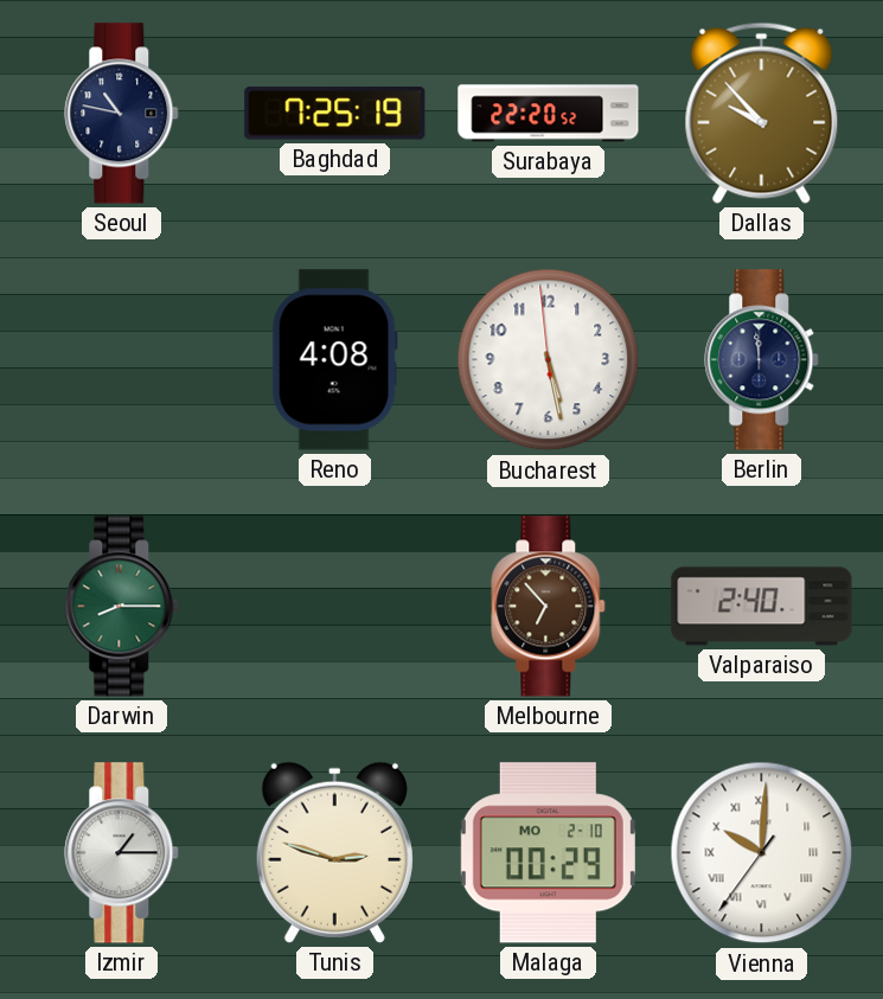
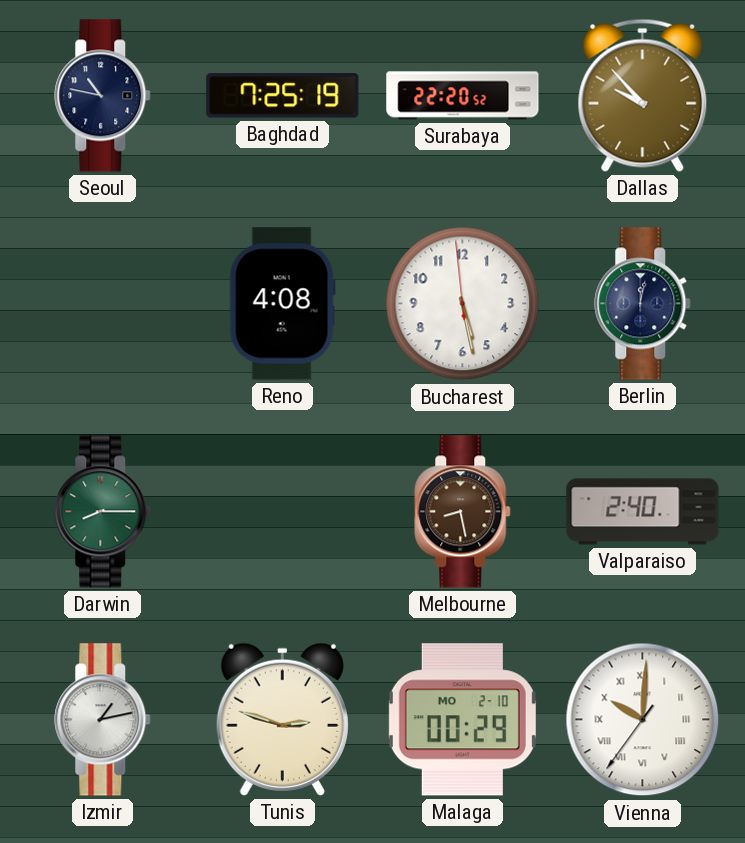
Berlin: 11:59 -> 12:02
Melbourne: 6:53 -> 8:28
Izmir: 1:15 -> 1:13
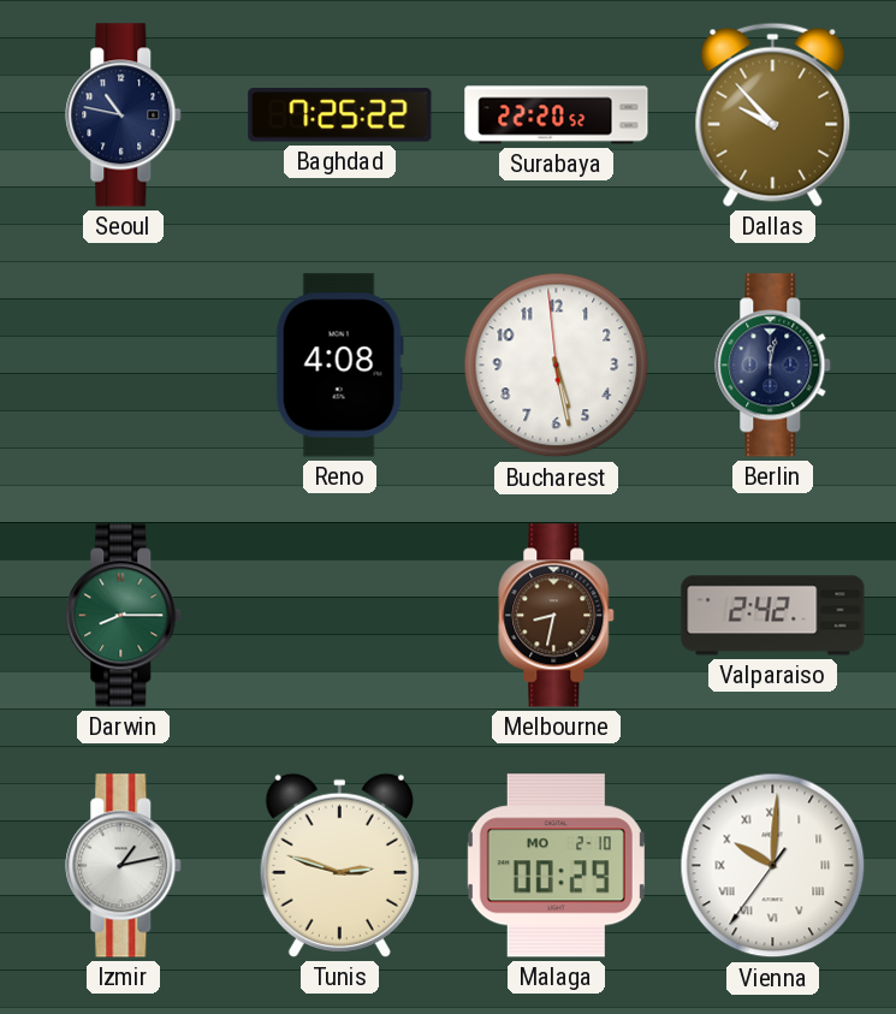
Baghdad: 7:25:19 -> 7:25:22
Melbourne: 8:28 -> 8:32
Valparaiso: 2:40 -> 2:42
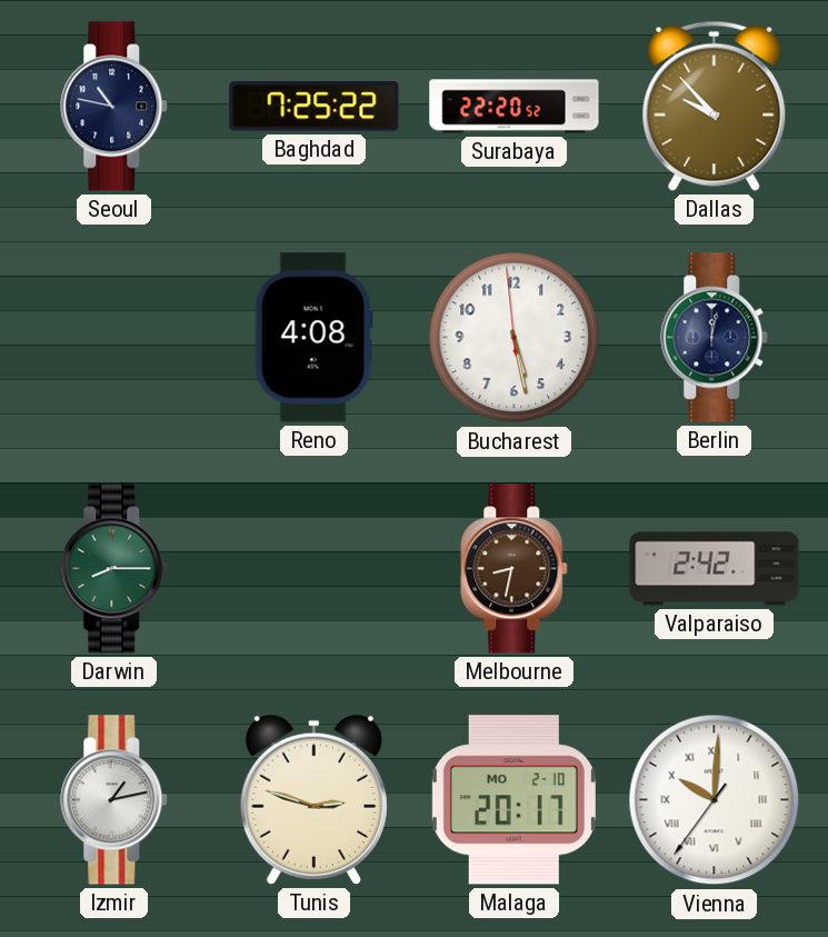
Malaga: 00:29 -> 20:17
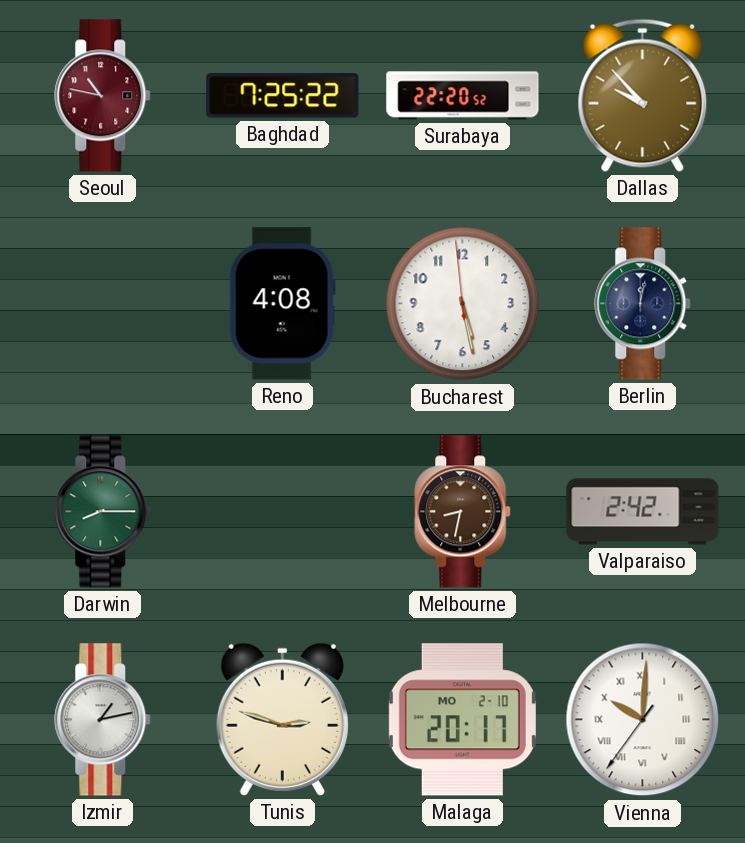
Seoul dial: navy -> burgundy
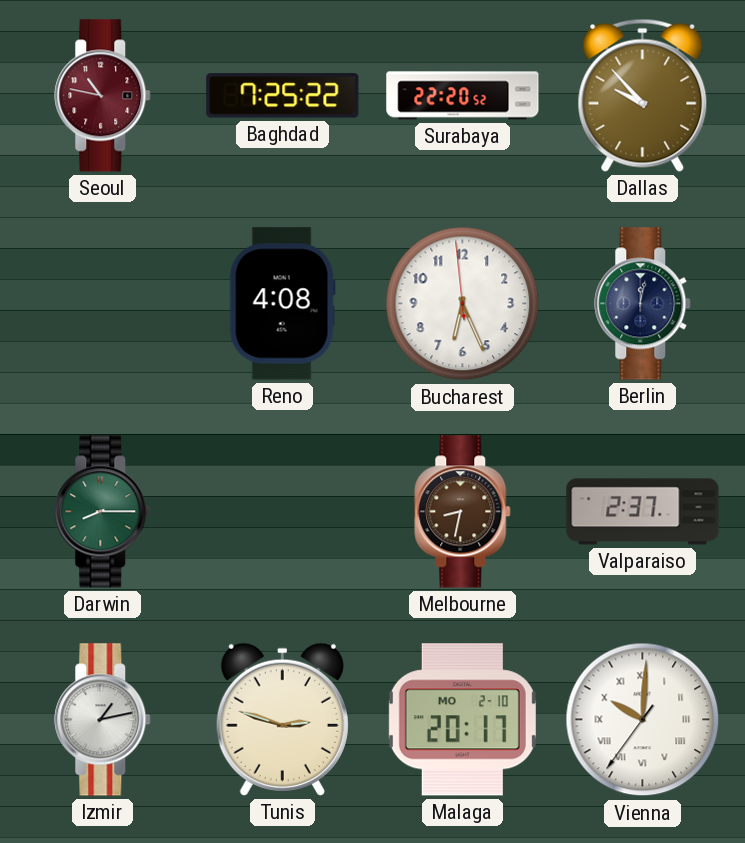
Bucharest: 5:27 -> 6:25
Valparaiso: 2:42 -> 2:37
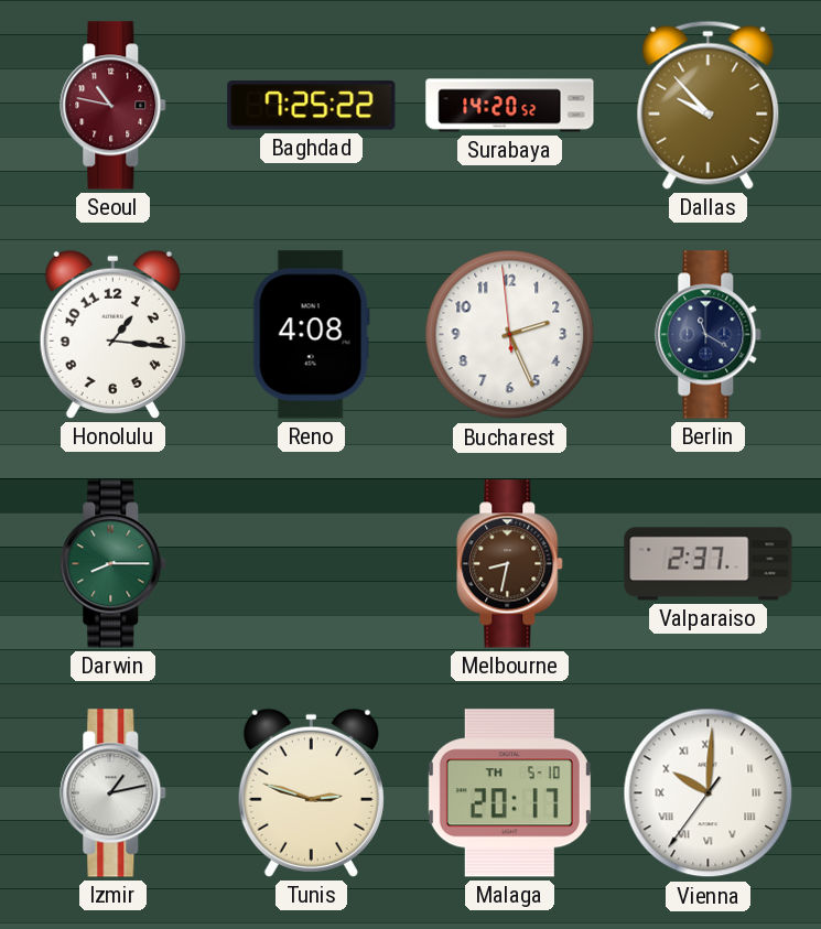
Surabaya: 22:20 -> 14:20
Honolulu: none -> 1:16
Bucharest: 6:25 -> 2:25
Berlin: 12:02 -> 11:20
Malaga date: MO 2-10 -> TH 5-10
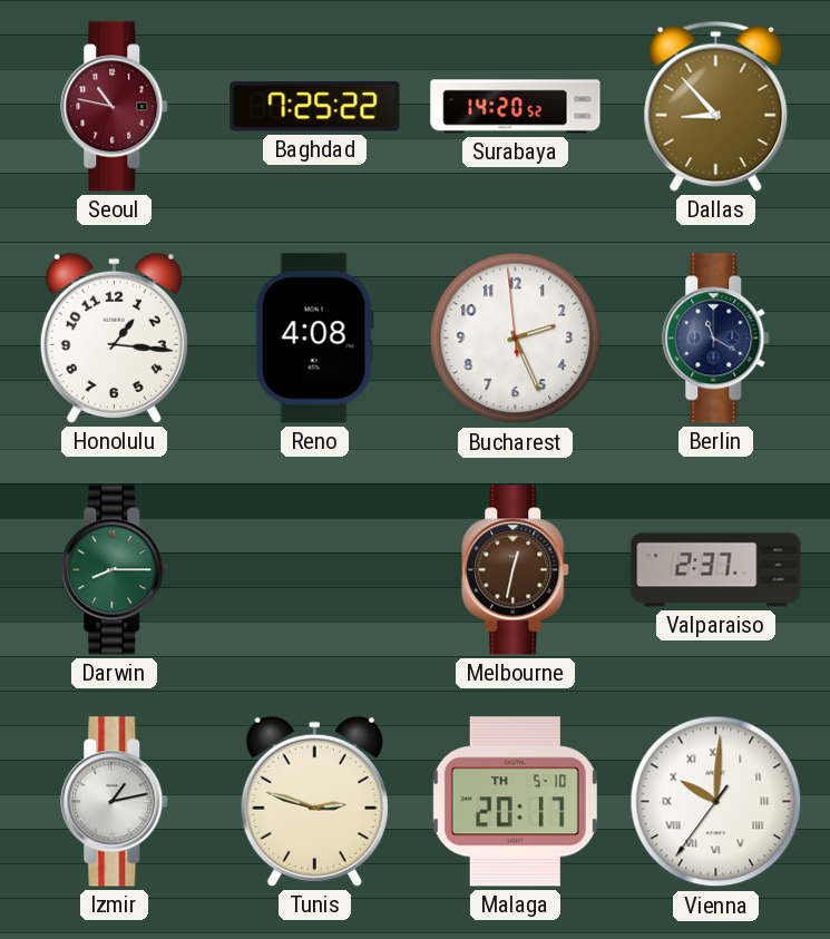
Dallas: 9:53 -> 8:53
Melbourne: 8:32 -> 12:32
